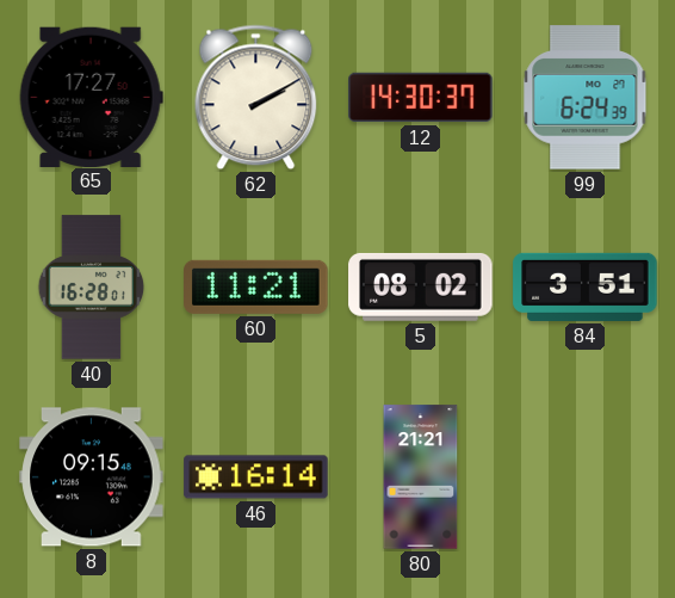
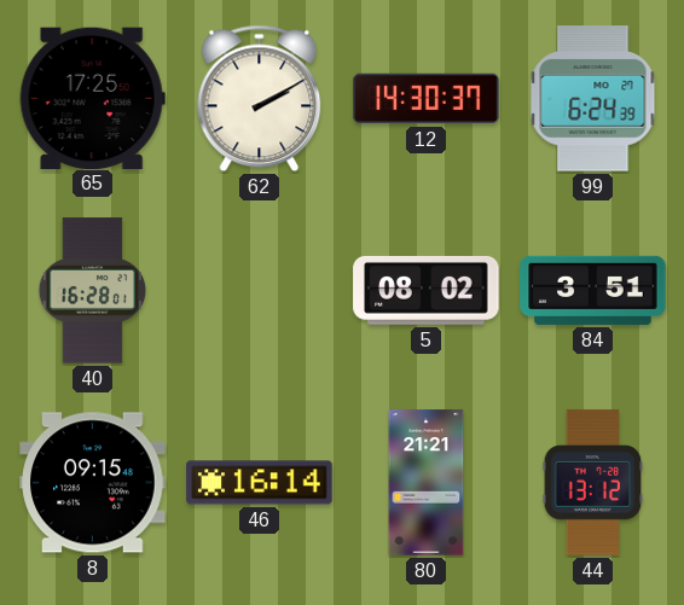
65: 17:27 -> 17:25
60: 11:21 -> none
44: none -> 13:12
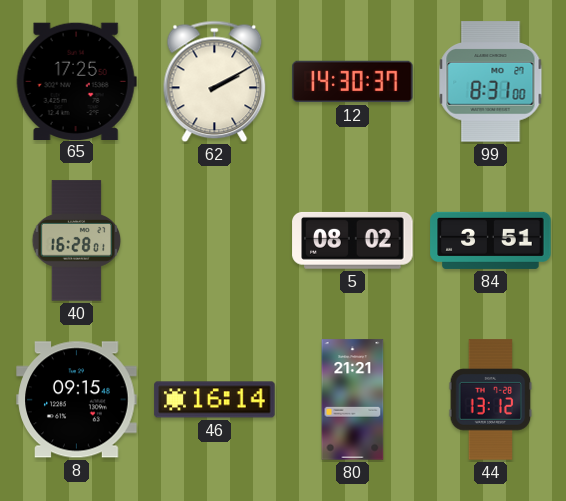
99: 6:24 -> 8:31
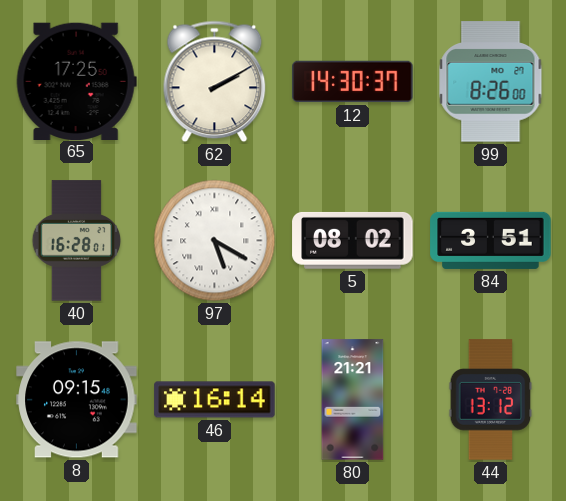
99: 8:31 -> 8:26
97: none -> 5:20
